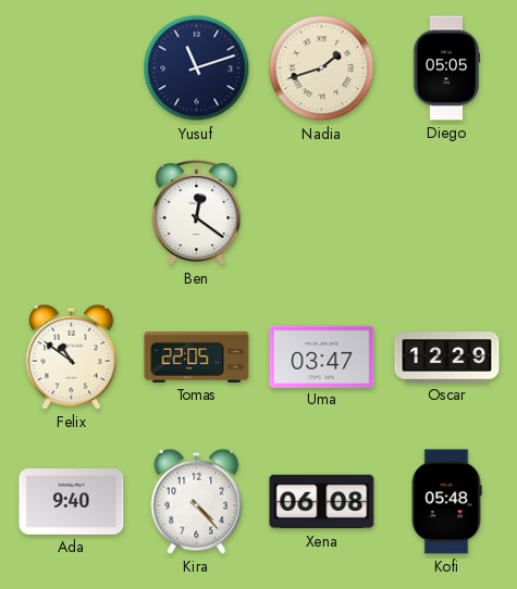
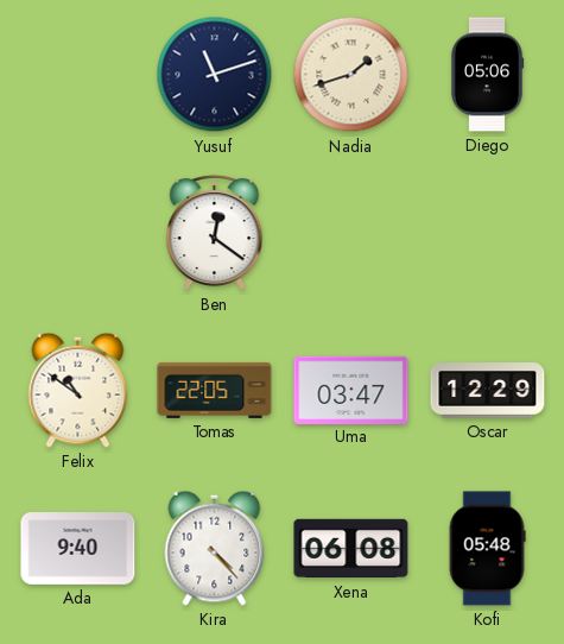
Diego: 05:05 -> 05:06
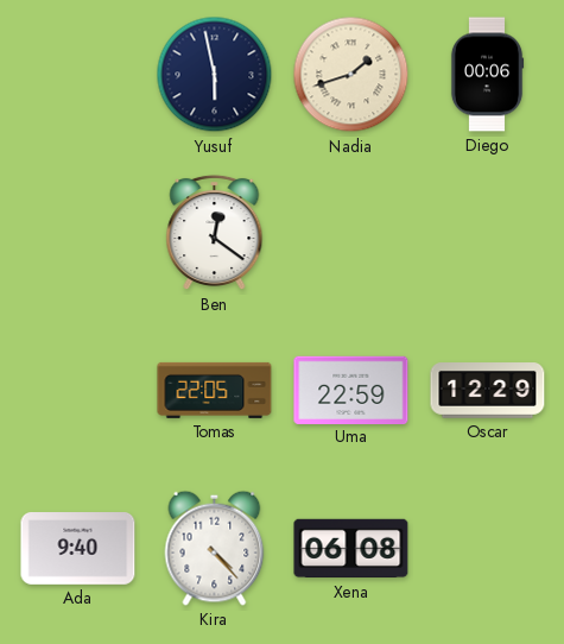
Yusuf: 11:12 -> 5:58
Diego: 05:06 -> 00:06
Felix: 10:51 -> none
Uma: 03:47 -> 22:59
Kofi: 05:48 -> none
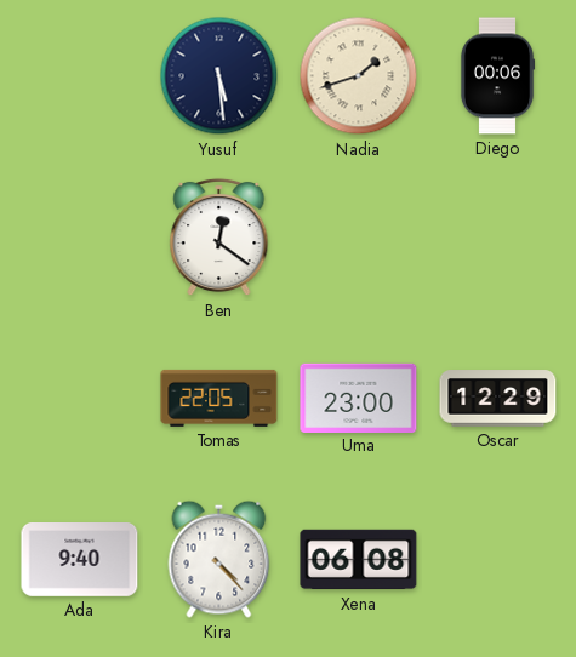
Yusuf: 5:58 -> 5:29
Uma: 22:59 -> 23:00
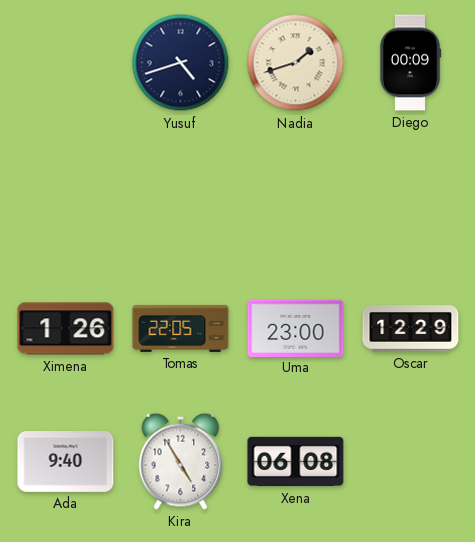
Yusuf: 5:29 -> 4:42
Diego: 00:06 -> 00:09
Ben: 12:21 -> none
Ximena: none -> 1:26
Kira: 4:23 -> 4:55
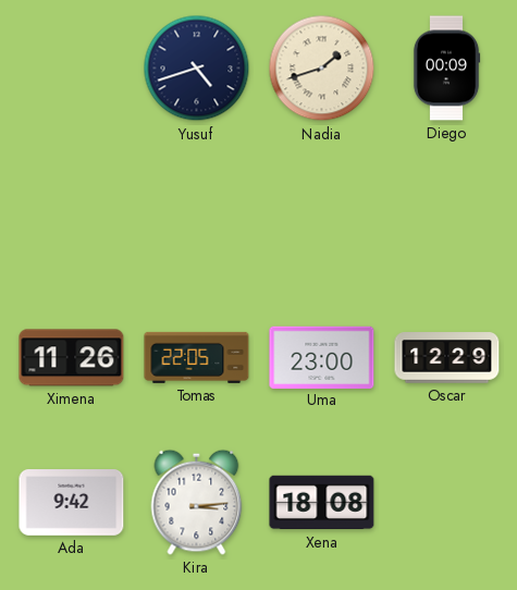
Ximena: 1:26 -> 11:26
Ada: 9:40 -> 9:42
Kira: 4:55 -> 3:14
Xena: 06:08 -> 18:08
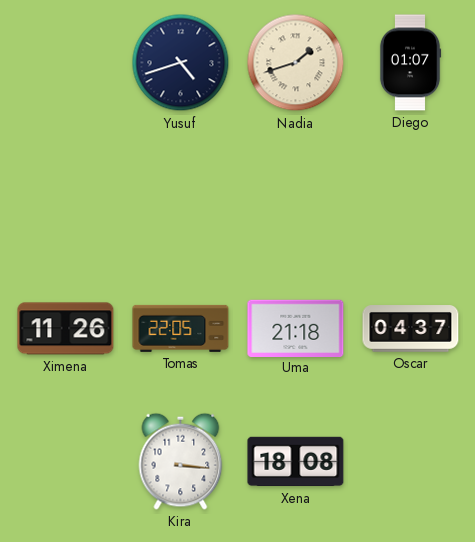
Diego: 00:09 -> 01:07
Uma: 23:00 -> 21:18
Oscar: 12:29 -> 04:37
Ada: 9:42 -> none
Kira: 3:14 -> 3:16
